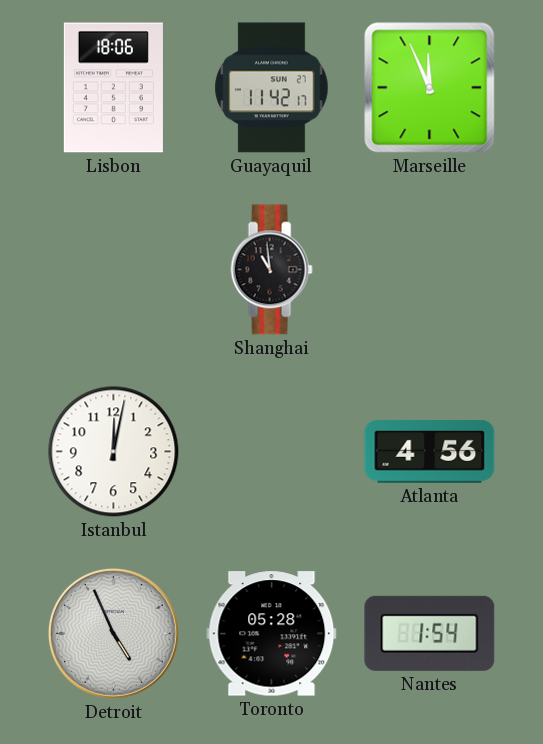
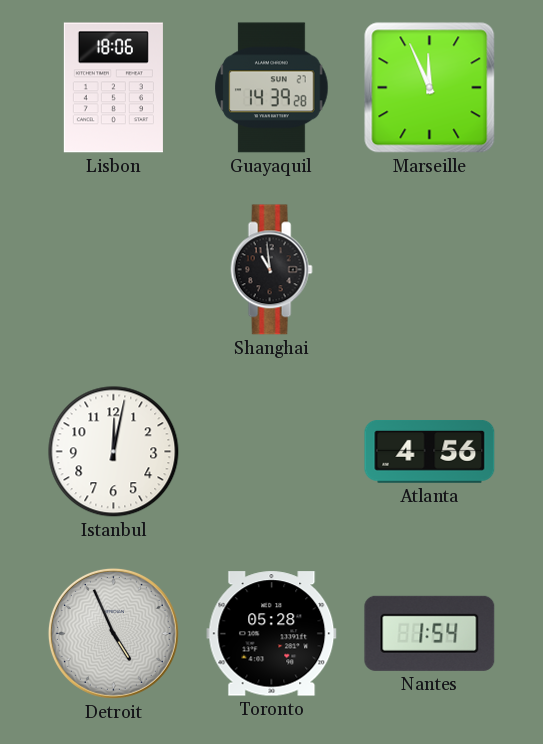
Guayaquil: 11:42 -> 14:39
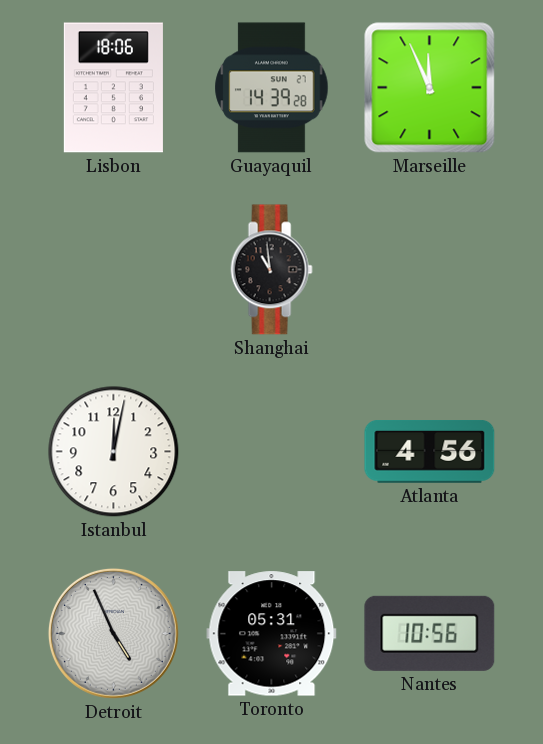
Toronto: 05:28 -> 05:31
Nantes: 1:54 -> 10:56
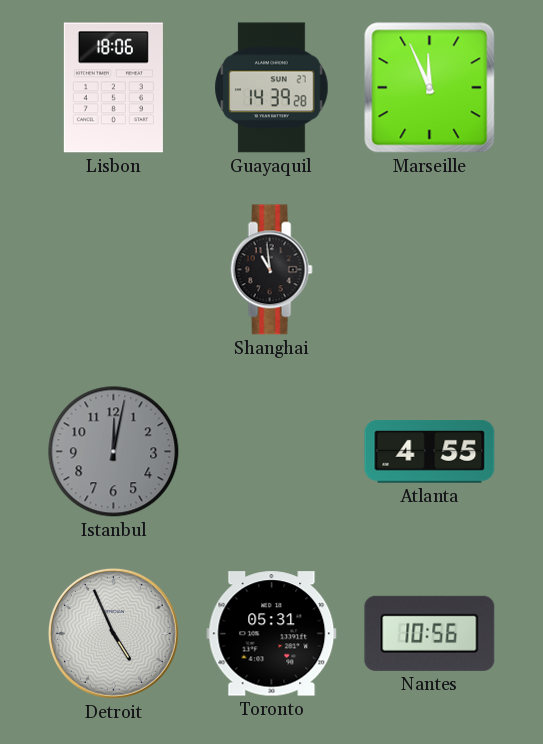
Istanbul dial: white -> grey
Atlanta: 4:56 -> 4:55
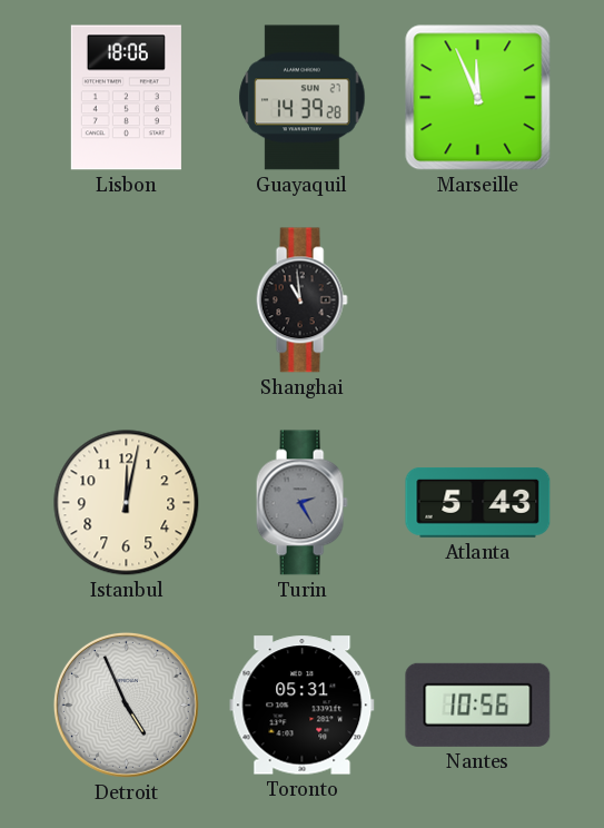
Istanbul dial: grey -> cream
Turin: none -> 2:25
Atlanta: 4:55 -> 5:43
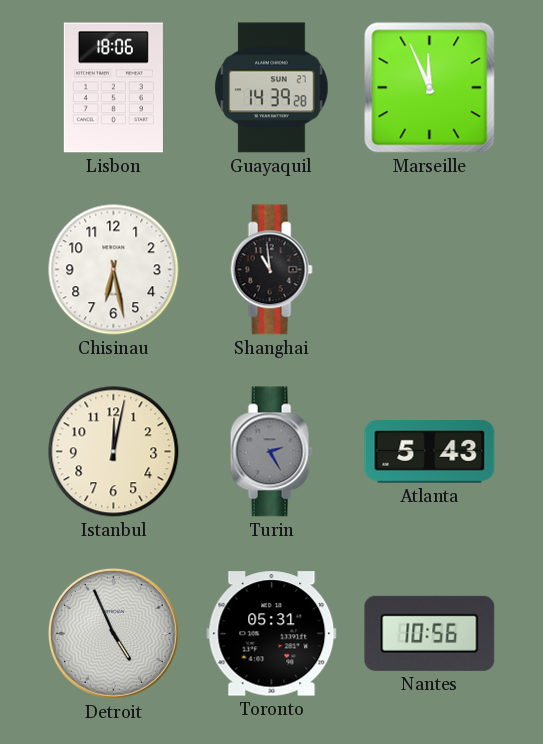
Chisinau: none -> 6:28
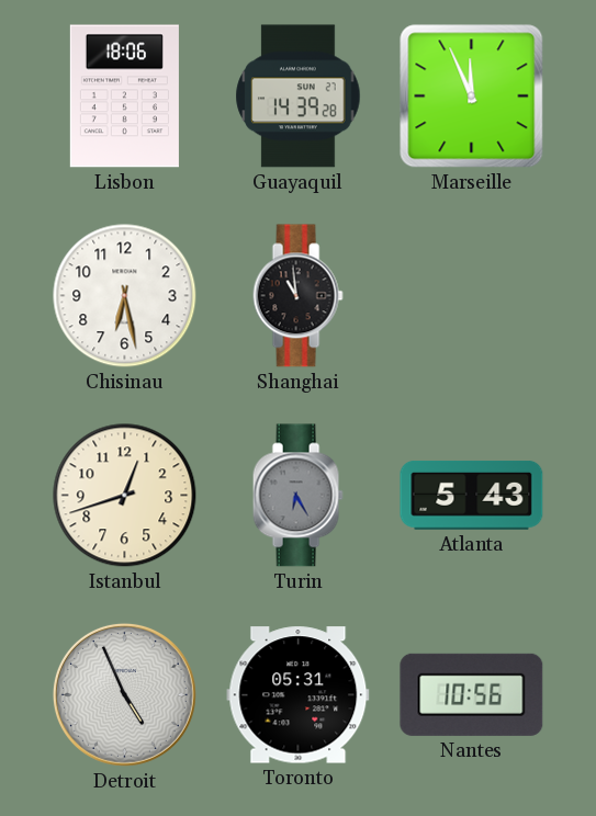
Istanbul: 12:02 -> 12:42
Turin: 2:25 -> 6:25
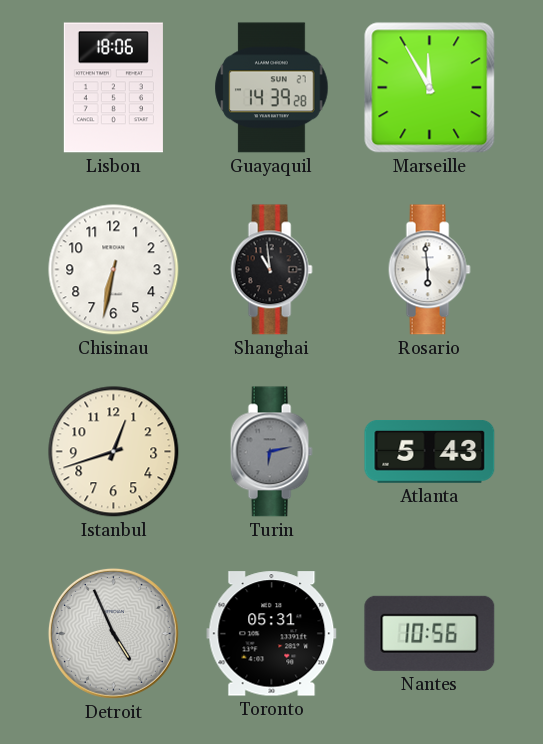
Marseille: 11:56 -> 11:55
Chisinau: 6:28 -> 6:32
Rosario: none -> 5:59
Turin: 6:25 -> 6:13
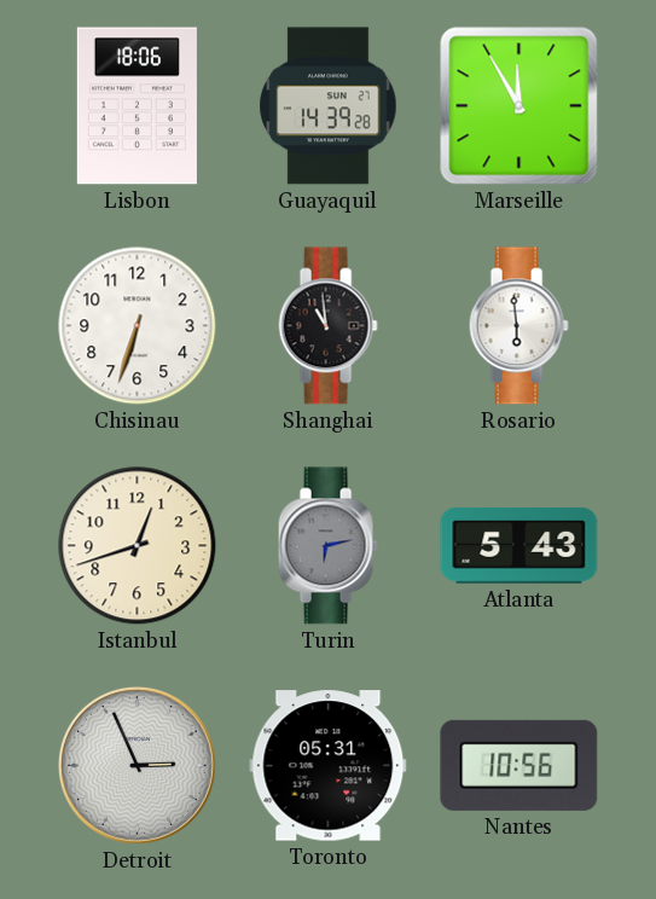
Chisinau: 6:32 -> 6:33
Detroit: 4:56 -> 2:56
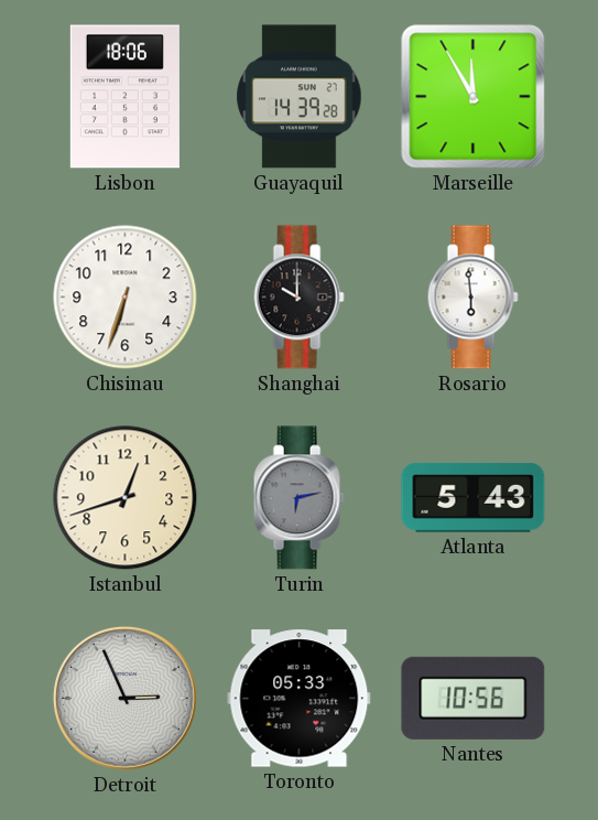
Shanghai: 10:59 -> 10:00
Toronto: 05:31 -> 05:33
